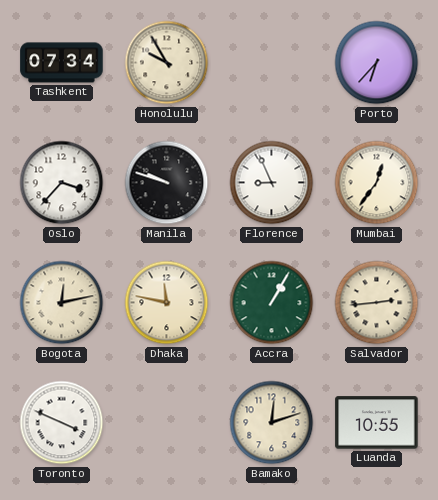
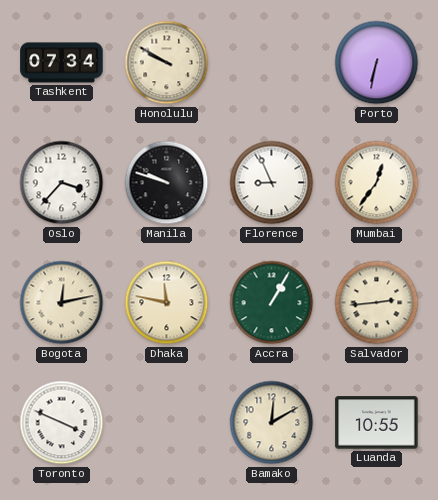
Honolulu: 9:55 -> 9:50
Porto: 6:37 -> 6:32
Bamako: 12:12 -> 12:10
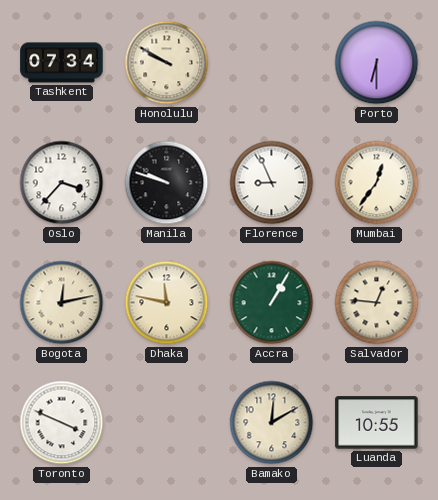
Porto: 6:32 -> 6:30
Salvador: 2:44 -> 12:46
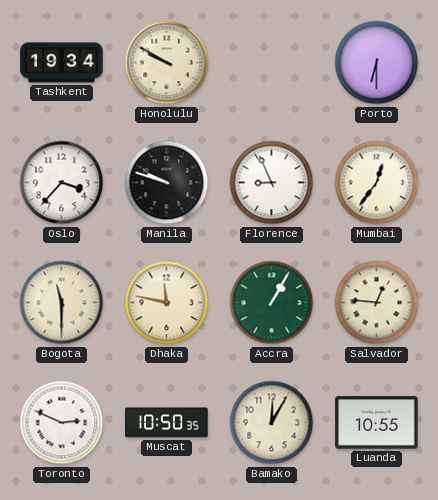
Tashkent: 07:34 -> 19:34
Bogota: 12:13 -> 11:30
Toronto: 3:49 -> 2:49
Muscat: none -> 10:50
Bamako: 12:10 -> 12:05
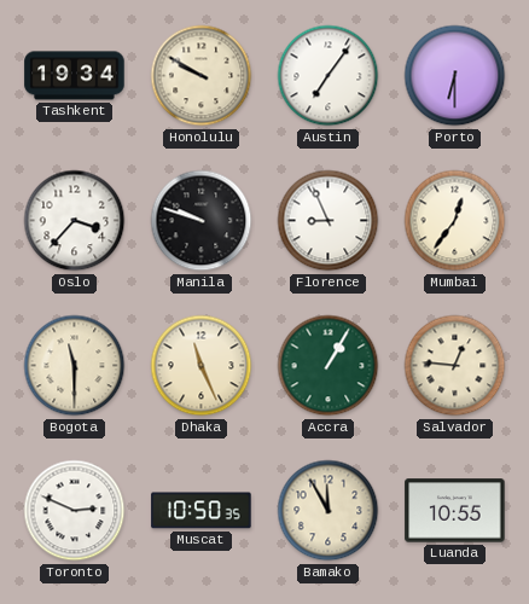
Austin: none -> 7:06
Dhaka: 11:47 -> 11:26
Bamako: 12:05 -> 11:55
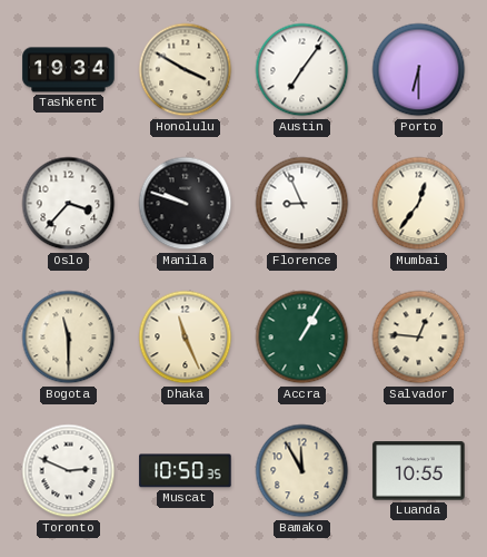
Honolulu: 9:50 -> 3:50
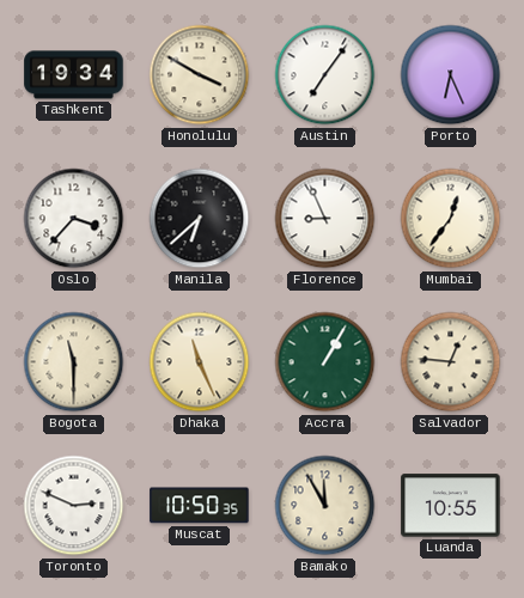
Porto: 6:30 -> 6:26
Manila: 9:48 -> 6:38
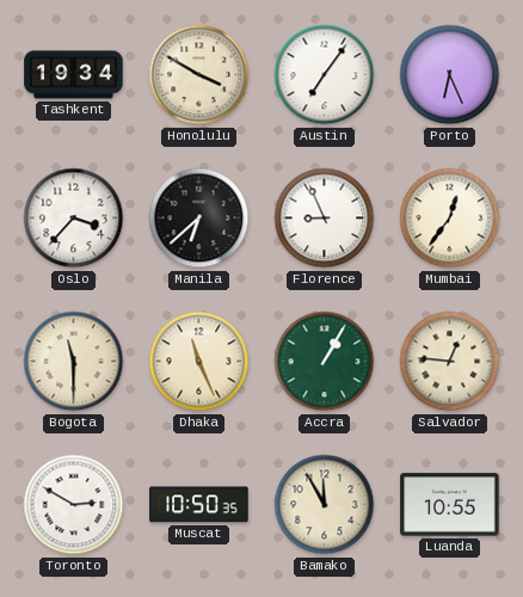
Toronto: 2:49 -> 2:50
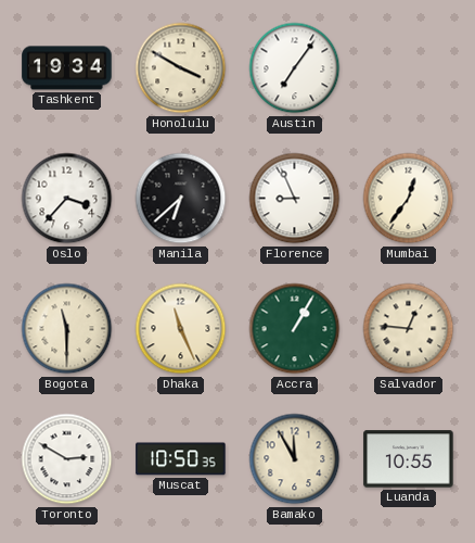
Porto: 6:26 -> none
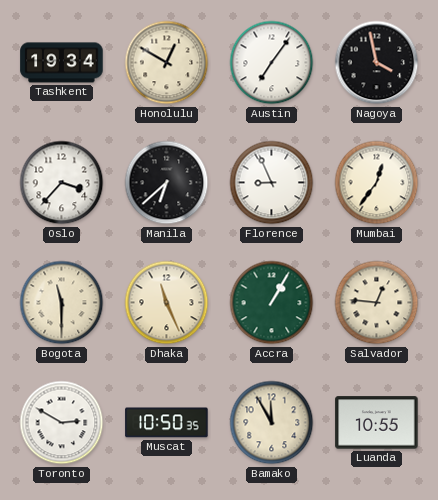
Honolulu: 3:50 -> 12:50
Nagoya: none -> 3:58
